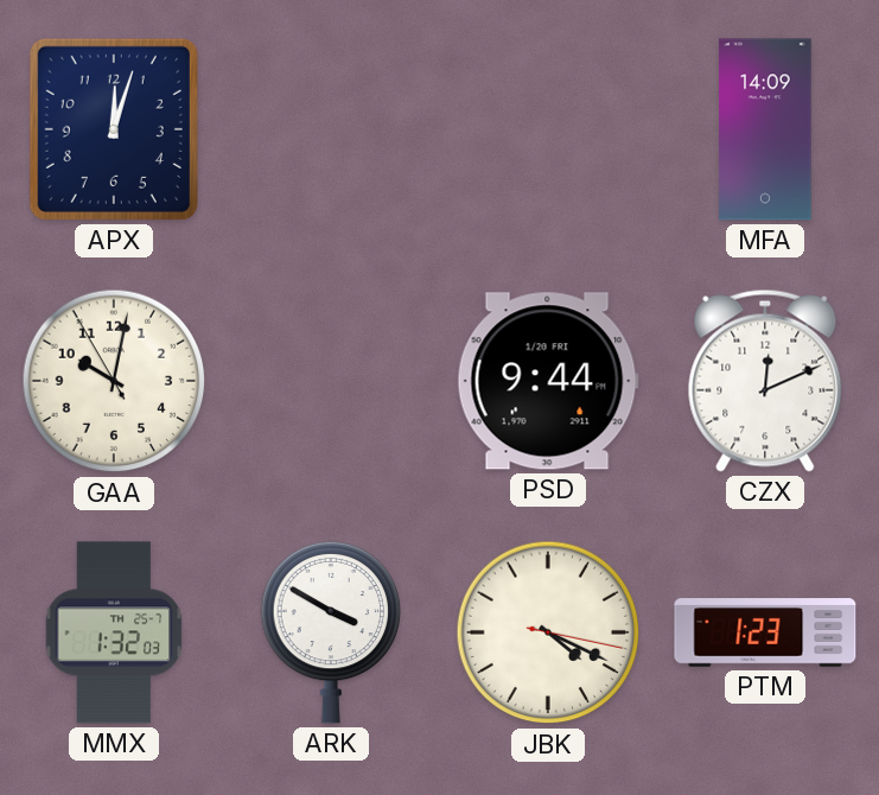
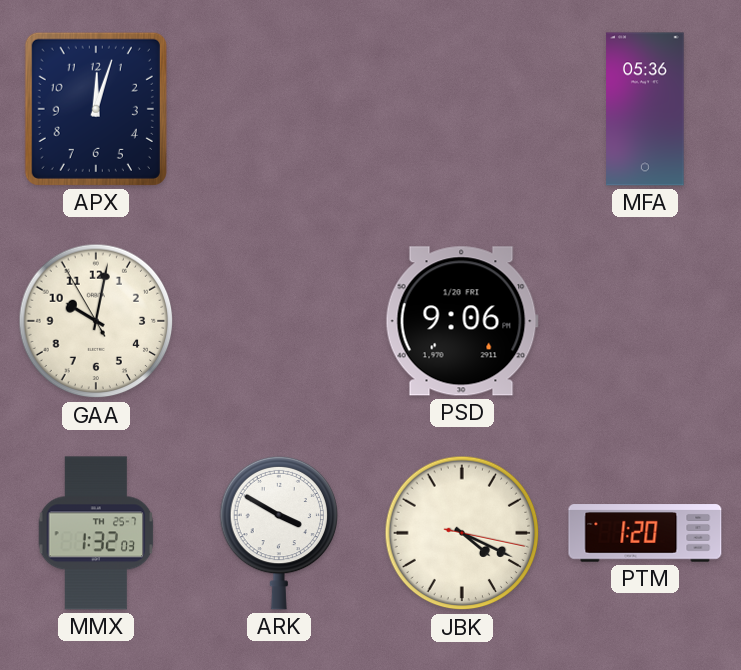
MFA: 14:09 -> 05:36
PSD: 9:44 -> 9:06
CZX: 12:11 -> none
PTM: 1:23 -> 1:20
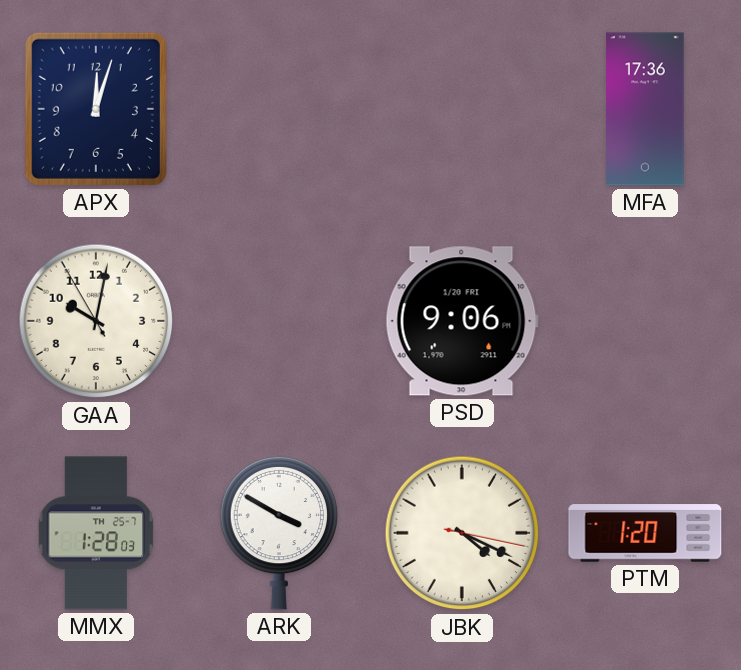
MFA: 05:36 -> 17:36
MMX: 1:32 -> 1:28
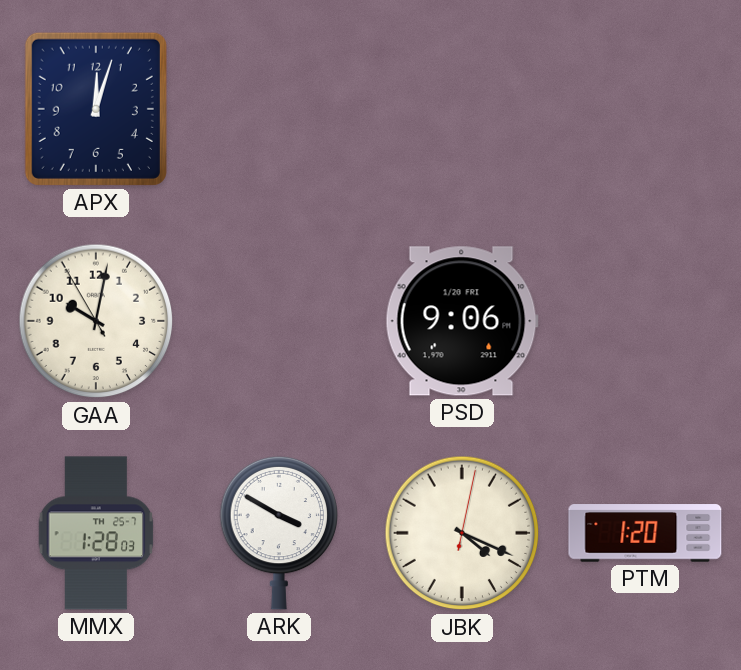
MFA: 17:36 -> none
JBK: 4:19:17 -> 4:19:02
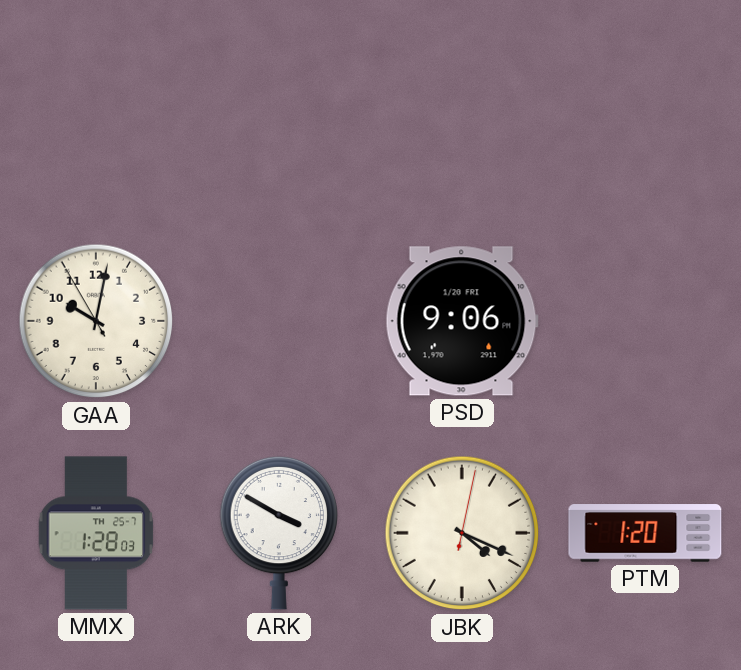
APX: 12:03 -> none
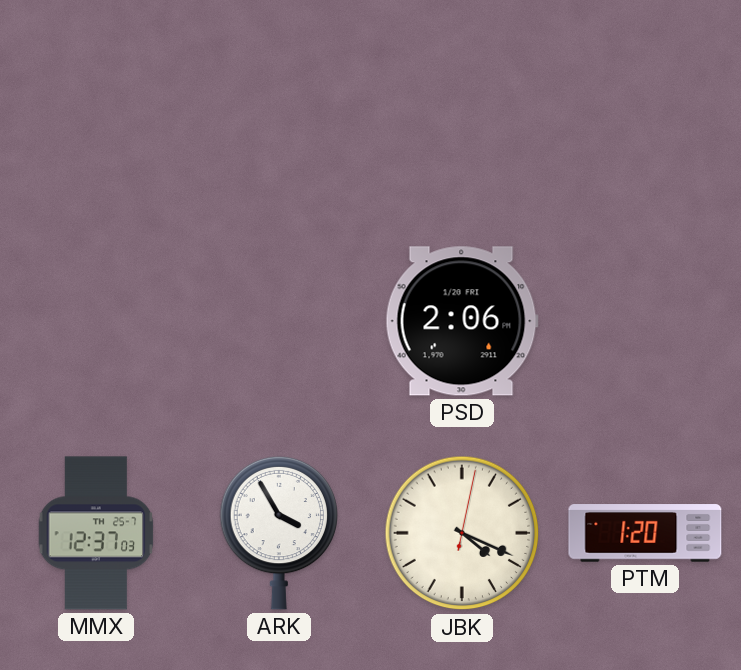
GAA: 10:01 -> none
PSD: 9:06 -> 2:06
MMX: 1:28 -> 12:37
ARK: 3:50 -> 3:55
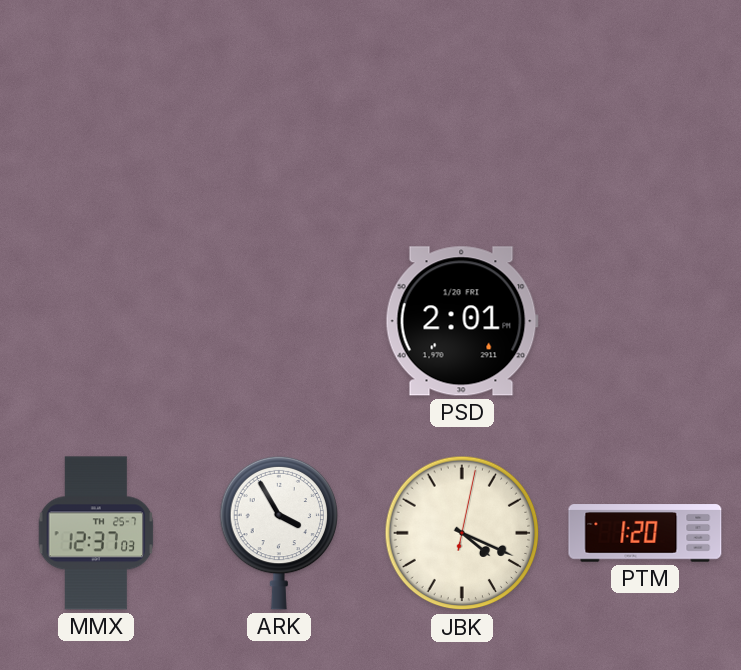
PSD: 2:06 -> 2:01
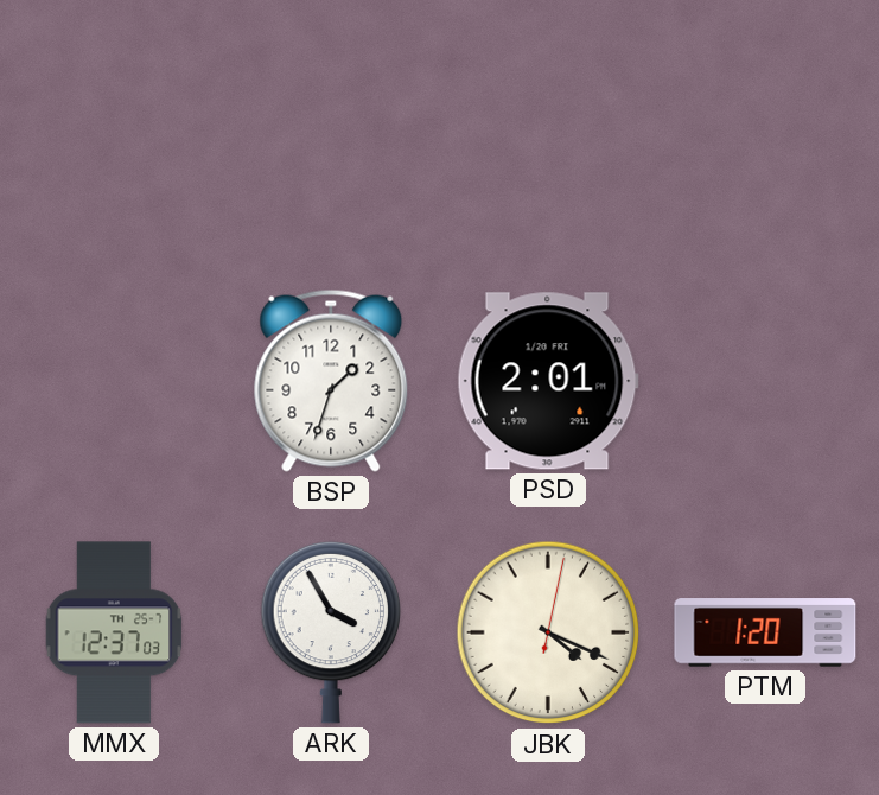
BSP: none -> 1:33
